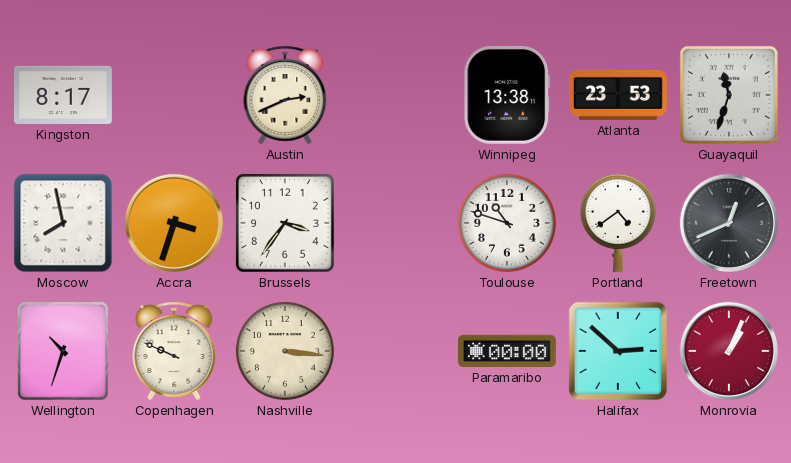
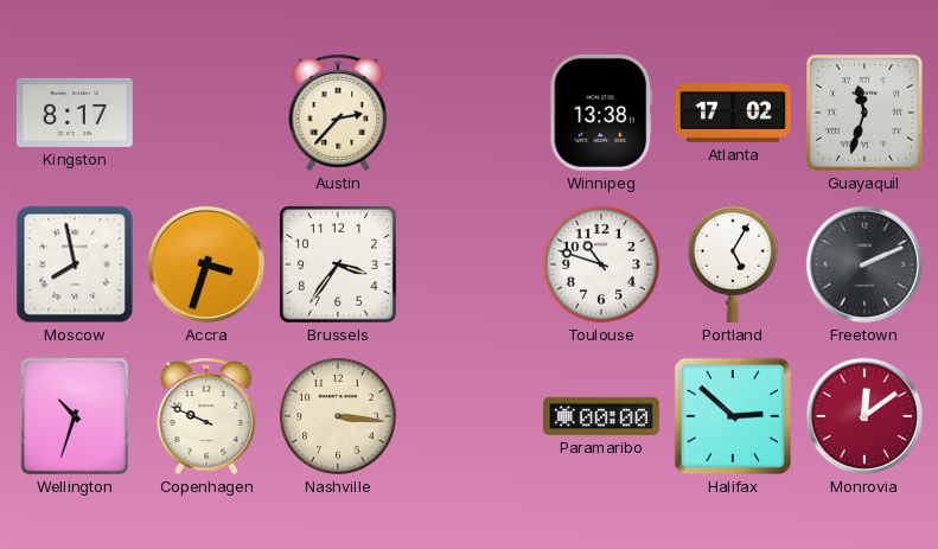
Austin: 2:41 -> 2:37
Atlanta: 23:53 -> 17:02
Portland: 4:39 -> 5:05
Freetown: 12:41 -> 2:11
Monrovia: 1:04 -> 12:09
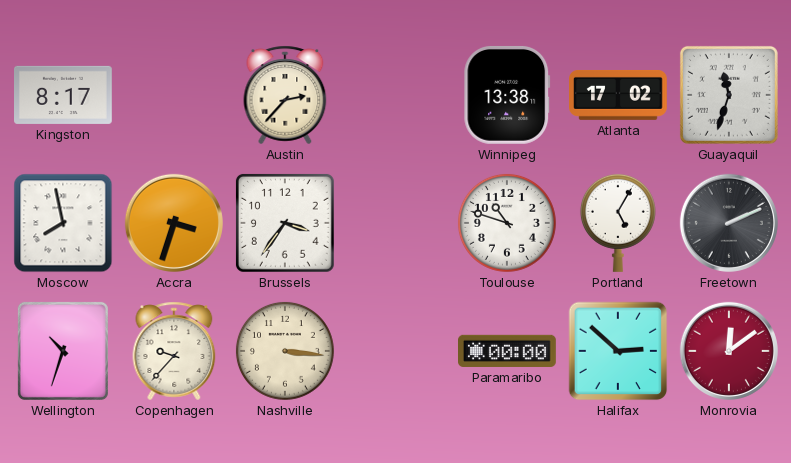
Copenhagen: 9:49 -> 9:37
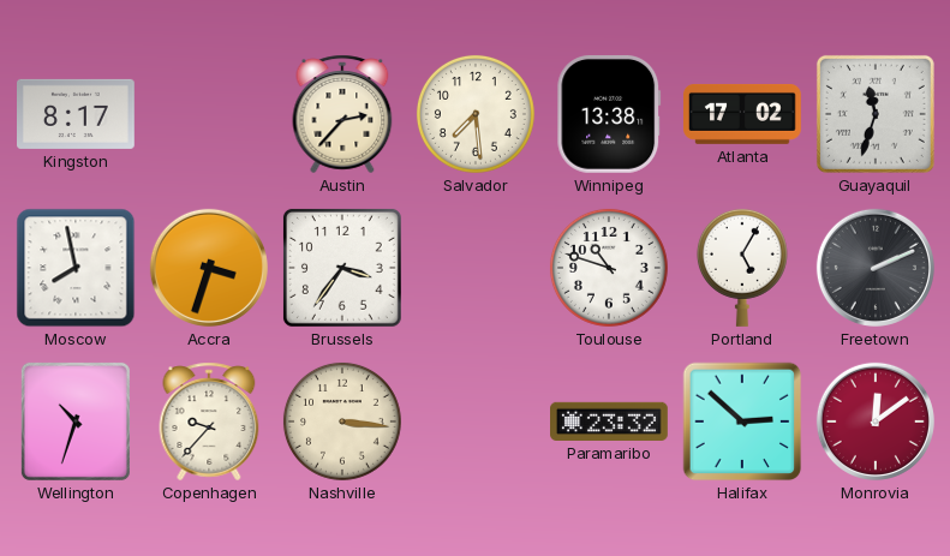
Salvador: none -> 7:29
Paramaribo: 00:00 -> 23:32
